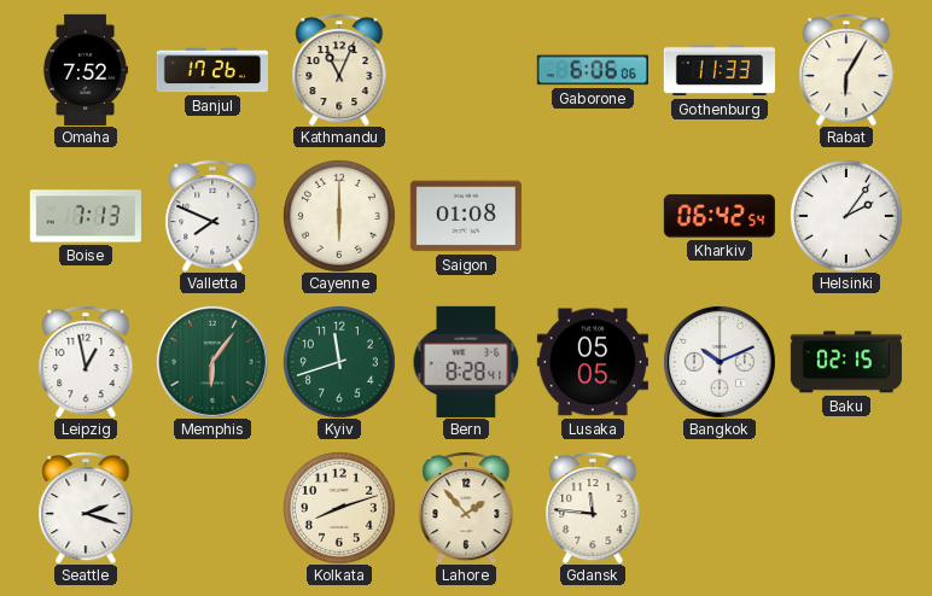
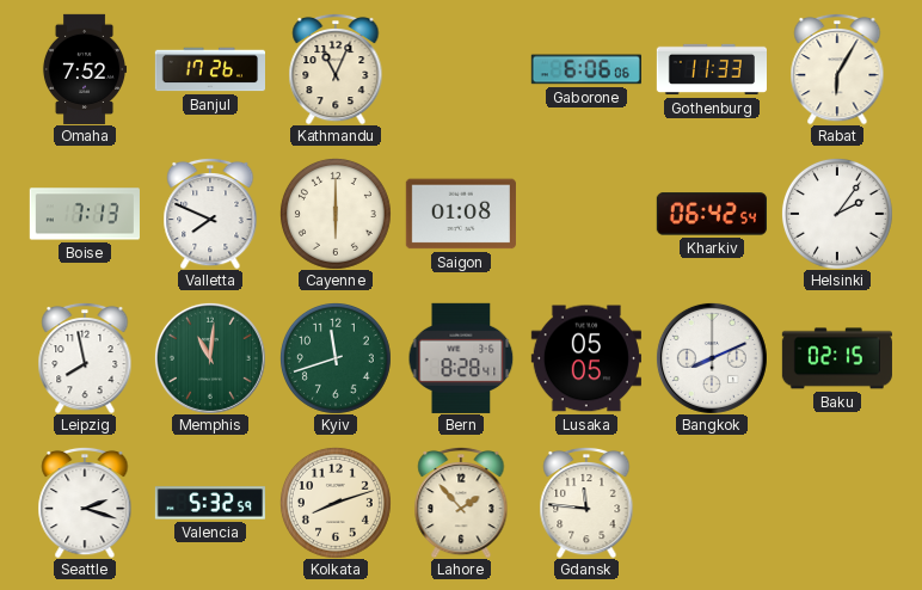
Leipzig: 12:58 -> 7:58
Memphis: 6:06 -> 11:01
Bangkok: 10:11 -> 8:11
Valencia: none -> 5:32
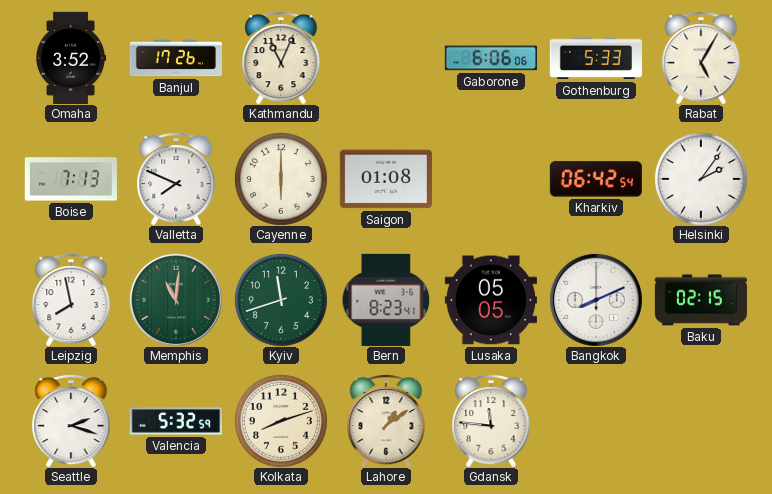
Omaha: 7:52 -> 3:52
Gothenburg: 11:33 -> 5:33
Rabat: 6:05 -> 5:05
Bern: 8:28 -> 8:23
Lahore: 1:53 -> 1:09
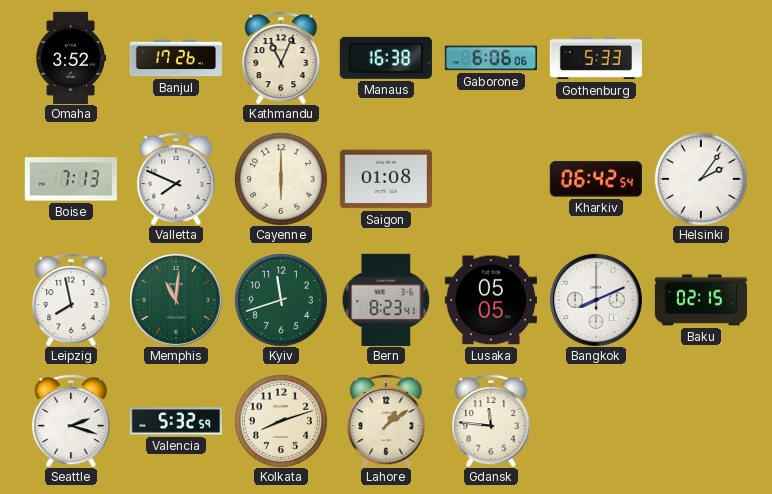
Manaus: none -> 16:38
Rabat: 5:05 -> none
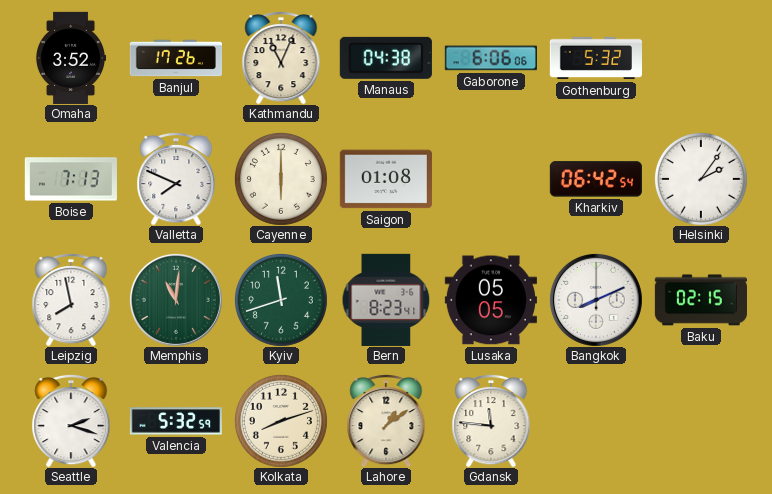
Manaus: 16:38 -> 04:38
Gothenburg: 5:33 -> 5:32
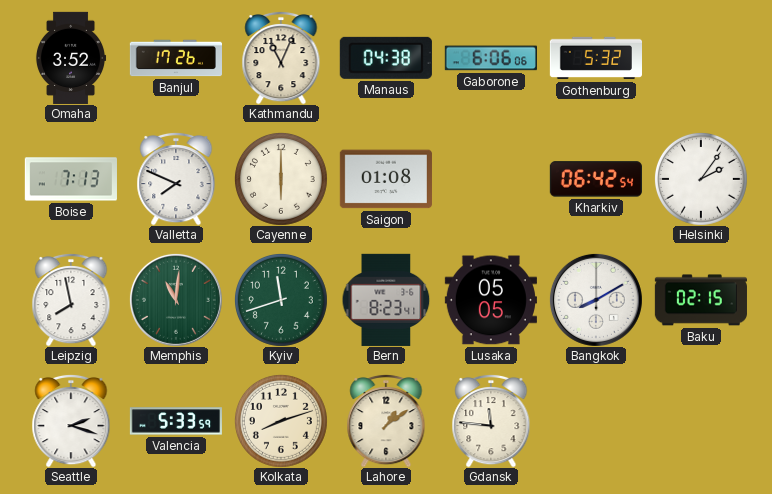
Bangkok: 8:11 -> 8:10
Valencia: 5:32 -> 5:33
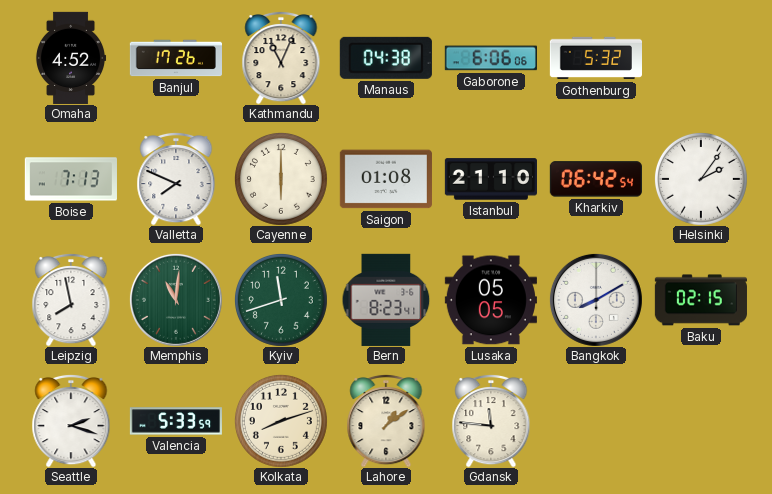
Omaha: 3:52 -> 4:52
Istanbul: none -> 21:10
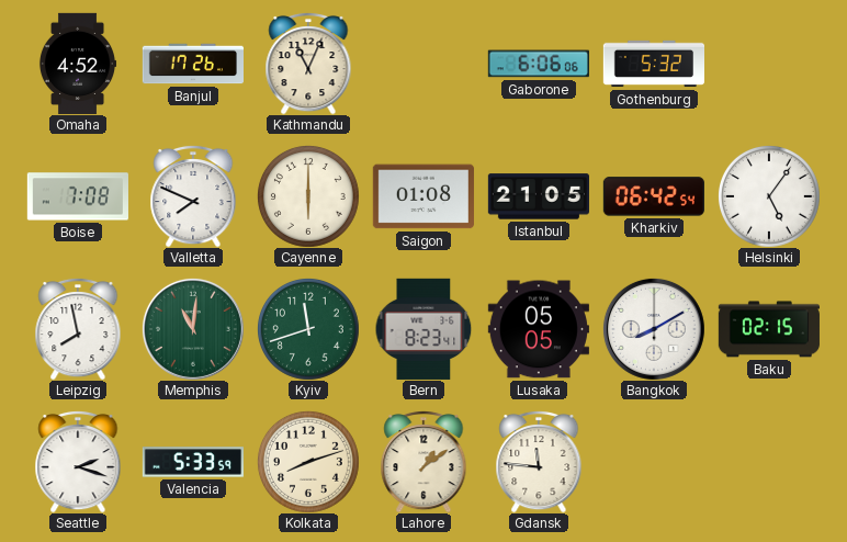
Manaus: 04:38 -> none
Boise: 7:13 -> 7:08
Istanbul: 21:10 -> 21:05
Helsinki: 2:06 -> 5:06
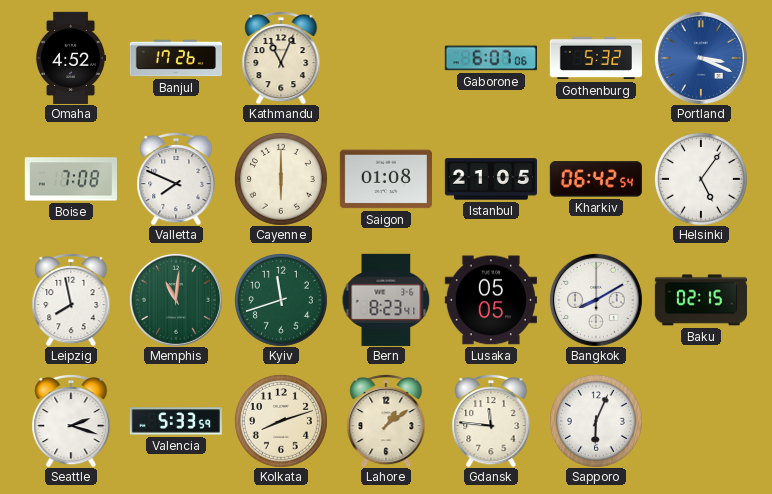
Gaborone: 6:06 -> 6:07
Portland: none -> 3:19
Sapporo: none -> 6:04
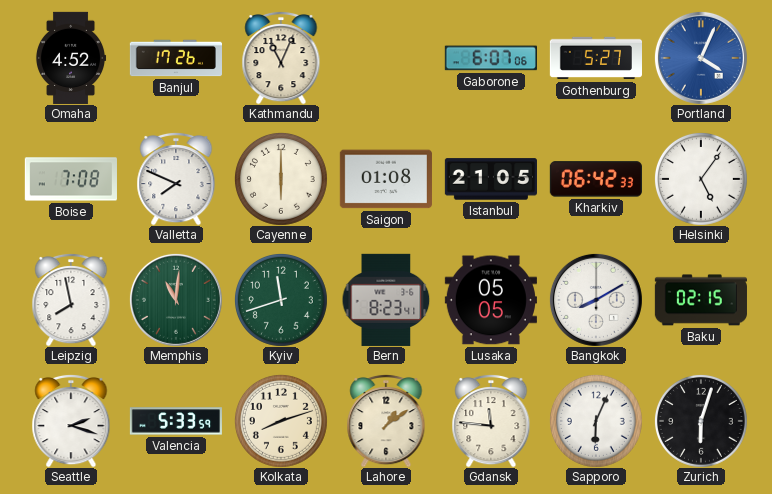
Gothenburg: 5:32 -> 5:27
Portland: 3:19 -> 4:04
Kharkiv: 06:42:54 -> 06:42:33
Zurich: none -> 6:03
